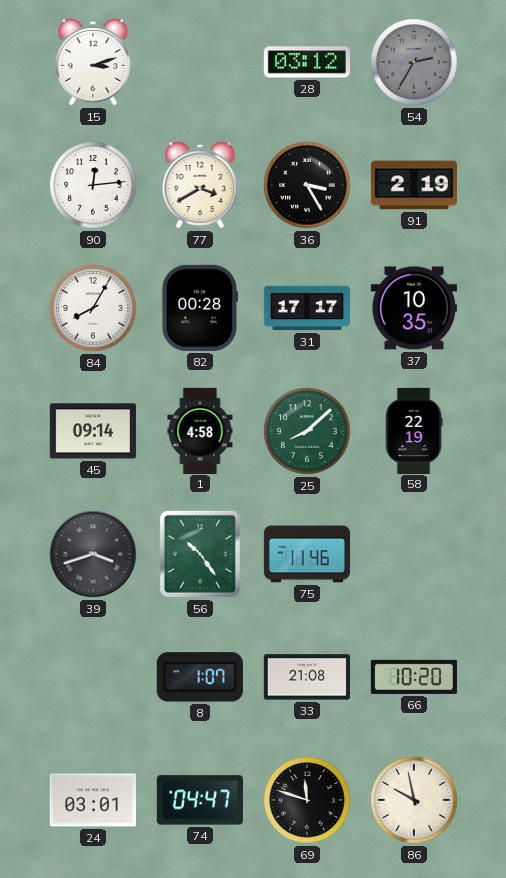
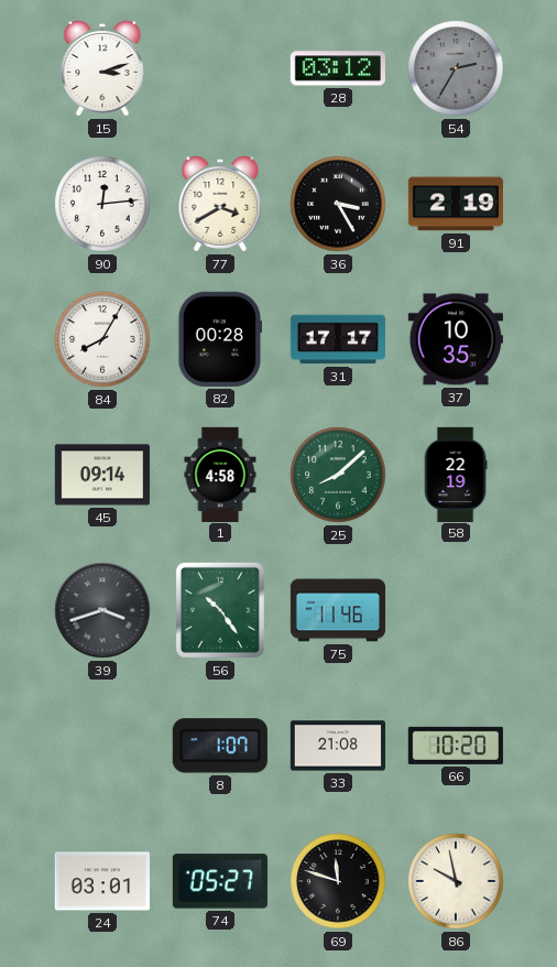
74: 04:47 -> 05:27
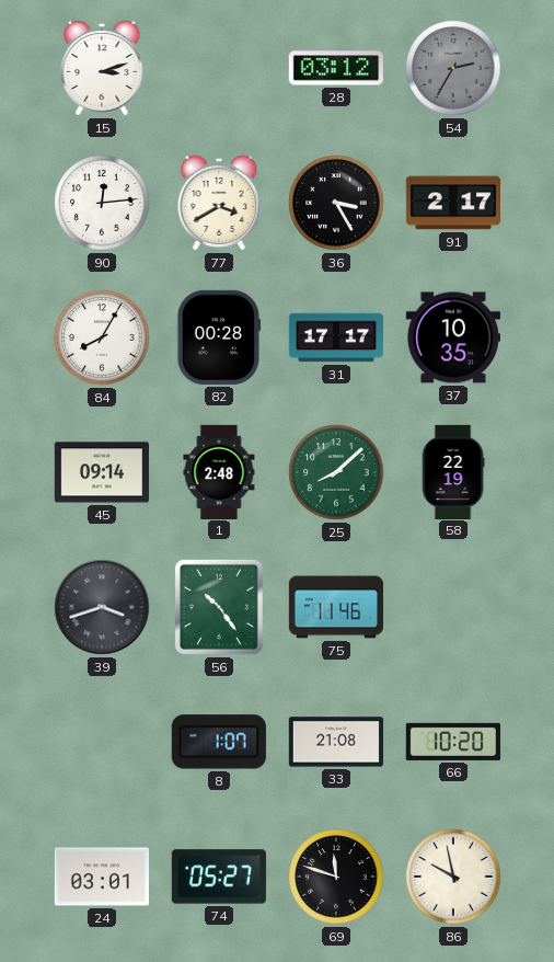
91: 2:19 -> 2:17
1: 4:58 -> 2:48
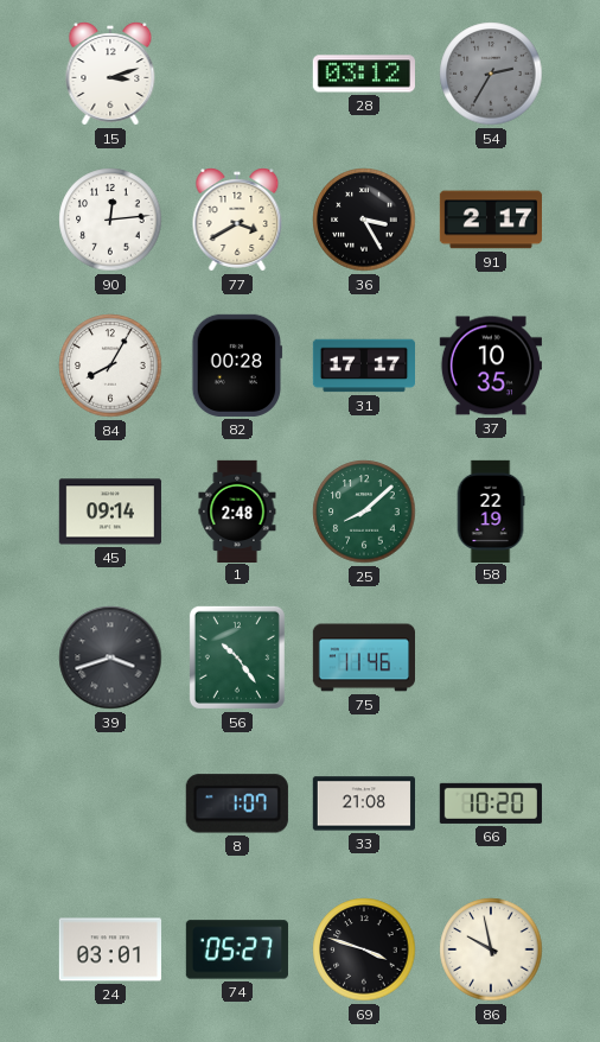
69: 11:48 -> 3:48
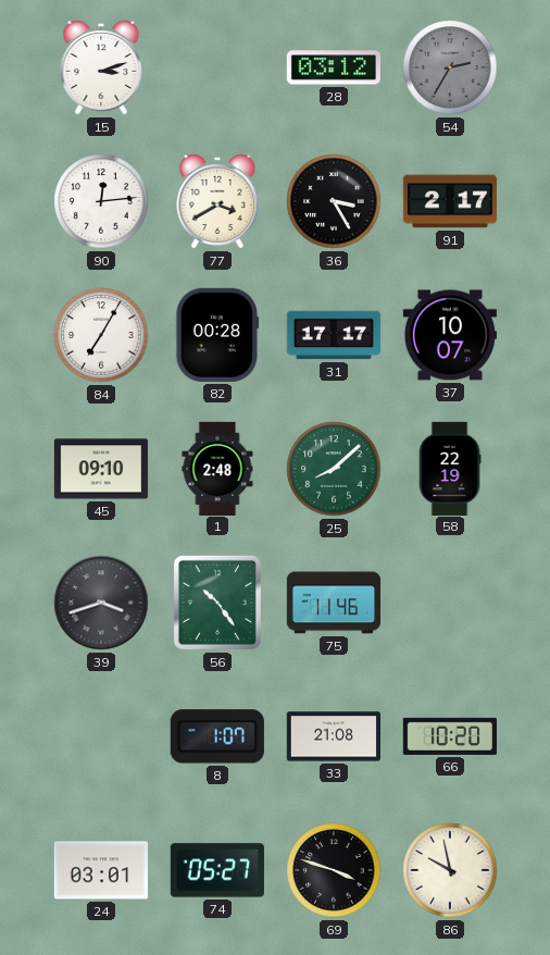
84: 8:05 -> 7:05
37: 10:35 -> 10:07
45: 09:14 -> 09:10
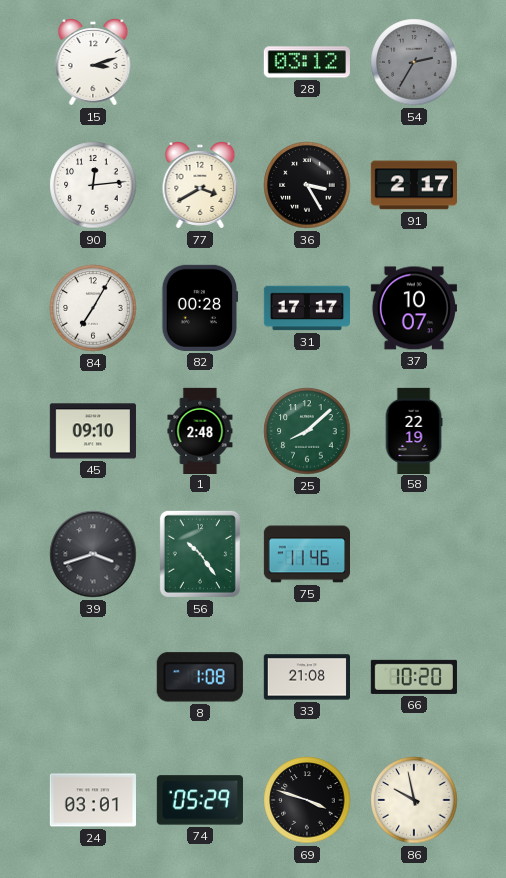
8: 1:07 -> 1:08
74: 05:27 -> 05:29
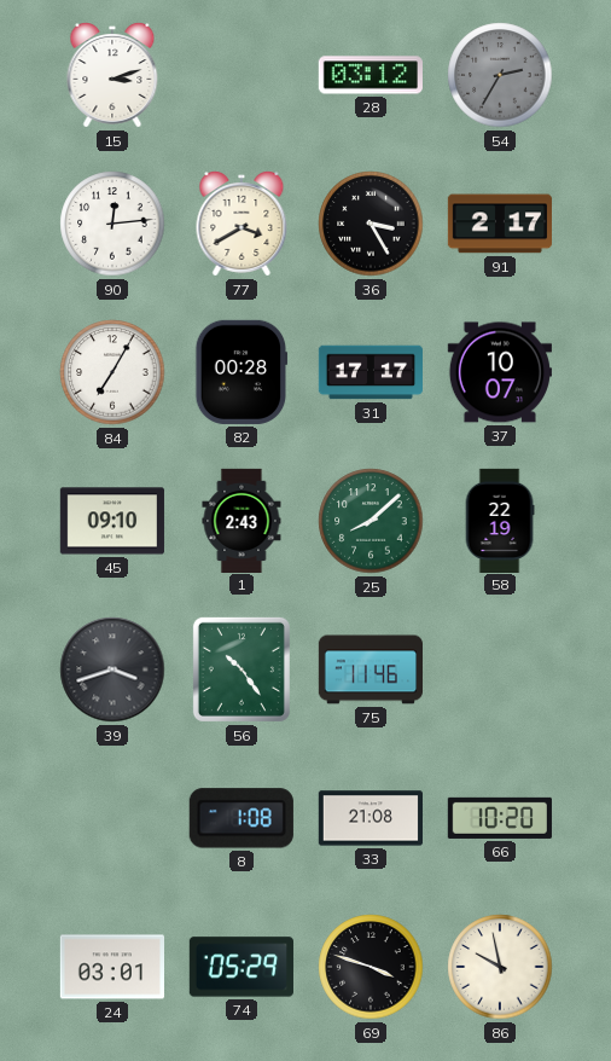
1: 2:48 -> 2:43
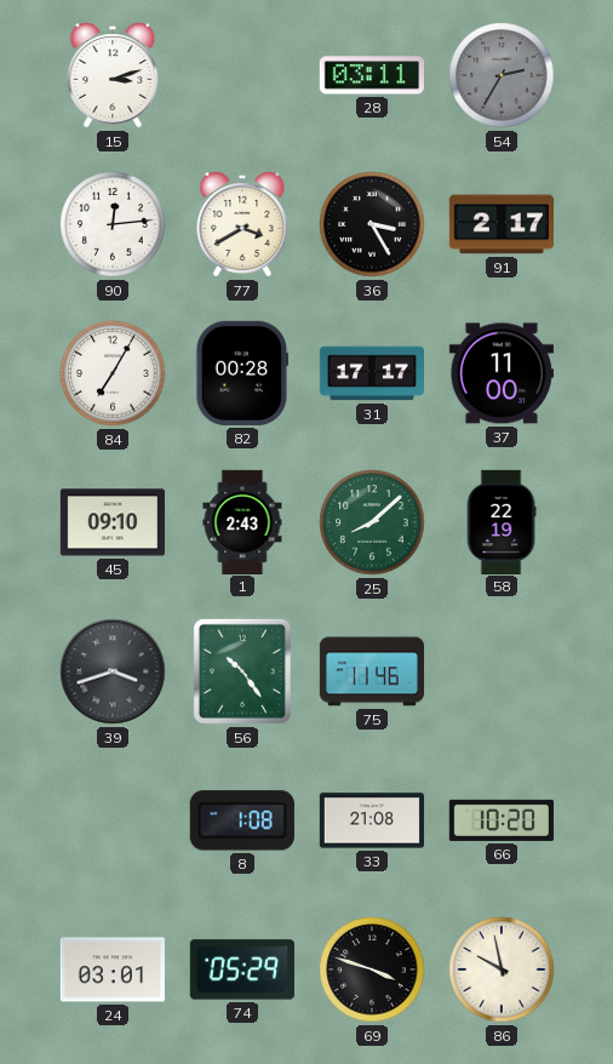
28: 03:12 -> 03:11
37: 10:07 -> 11:00
